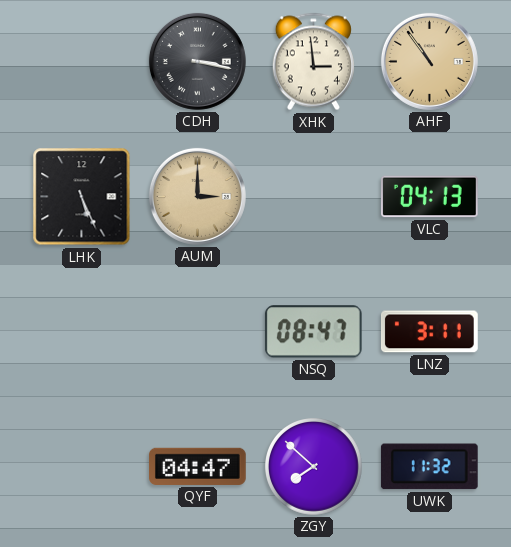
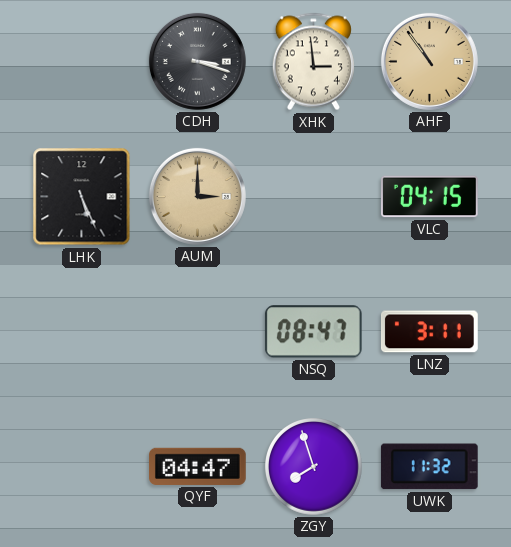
CDH: 3:17 -> 3:18
VLC: 04:13 -> 04:15
ZGY: 7:52 -> 7:57
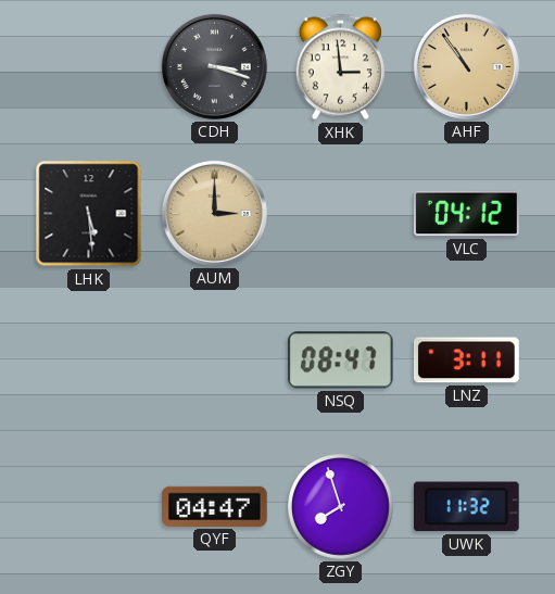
LHK: 5:26 -> 5:29
VLC: 04:15 -> 04:12
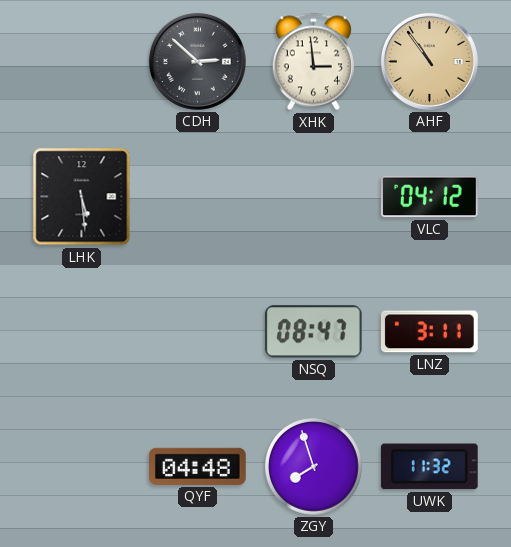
CDH: 3:18 -> 2:52
AUM: 3:00 -> none
QYF: 04:47 -> 04:48
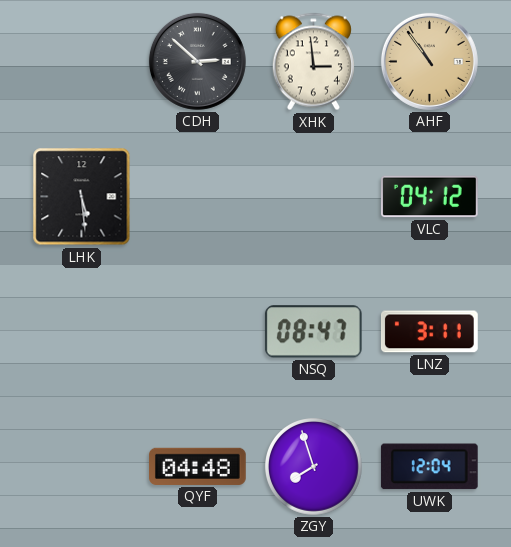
UWK: 11:32 -> 12:04
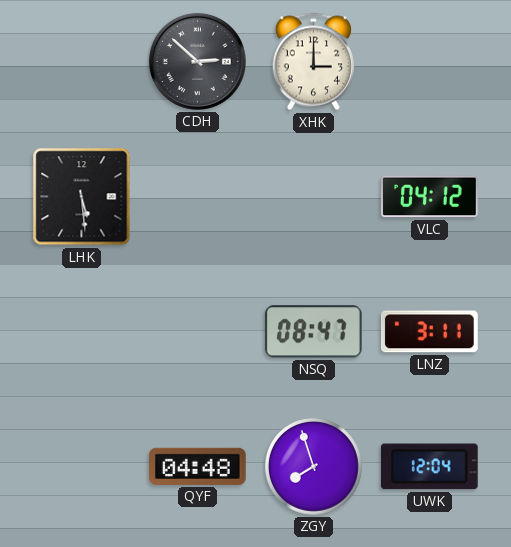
XHK: 2:59 -> 3:00
AHF: 10:54 -> none
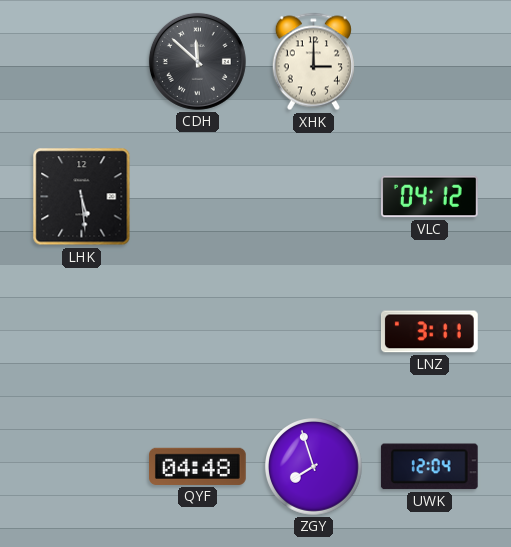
CDH: 2:52 -> 11:52
NSQ: 08:47 -> none
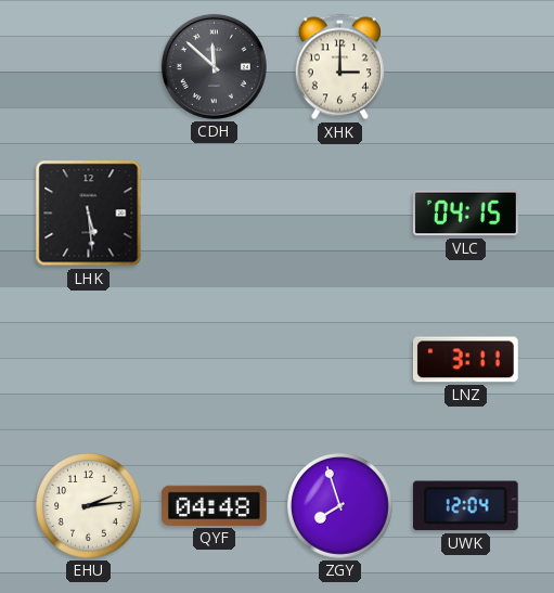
VLC: 04:12 -> 04:15
EHU: none -> 2:14
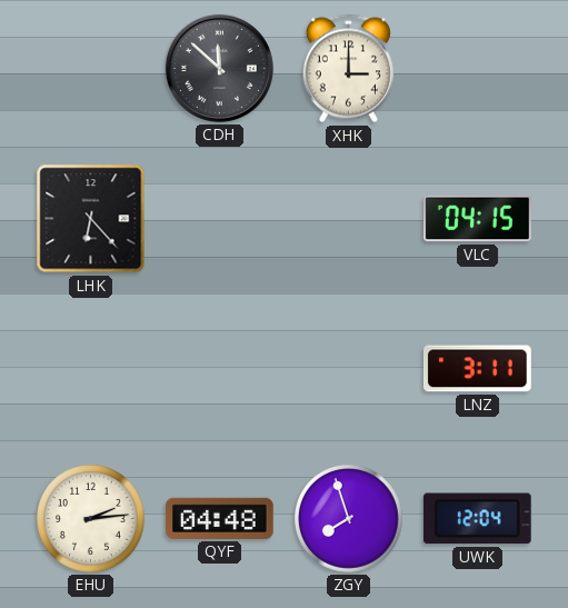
LHK: 5:29 -> 6:23
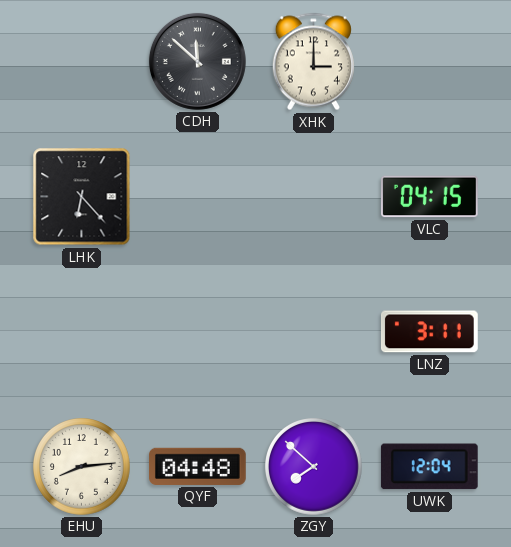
EHU: 2:14 -> 8:14
ZGY: 7:57 -> 7:52
